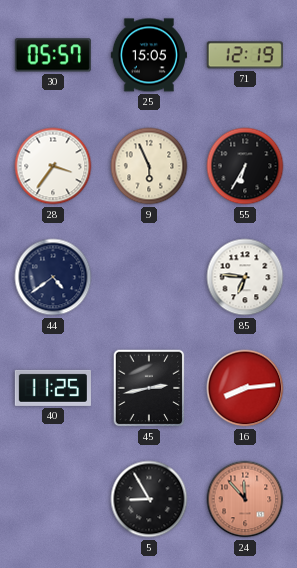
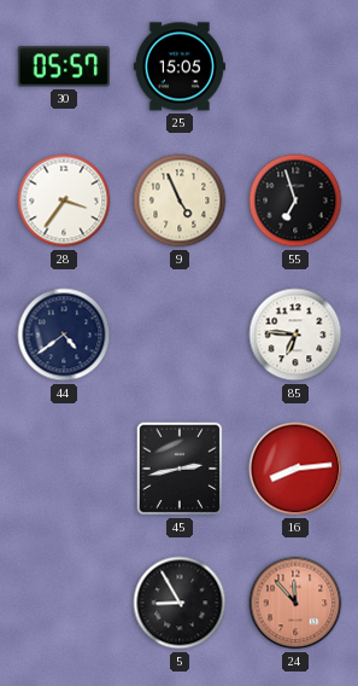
71: 12:19 -> none
9: 5:56 -> 4:56
55: 6:35 -> 6:57
40: 11:25 -> none
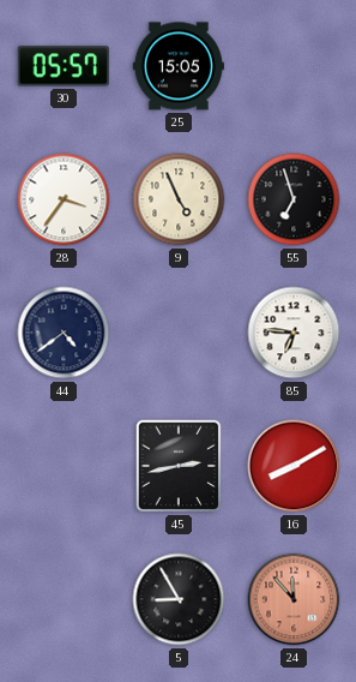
16: 8:14 -> 8:10
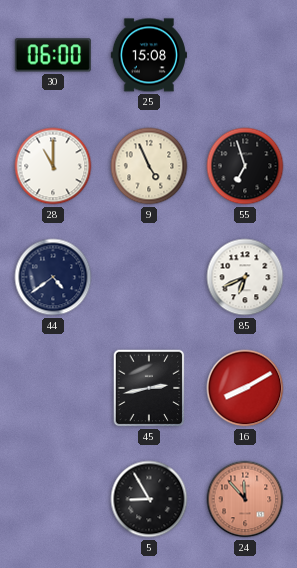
30: 05:57 -> 06:00
25: 15:05 -> 15:08
28: 3:36 -> 11:00
85: 6:46 -> 6:41
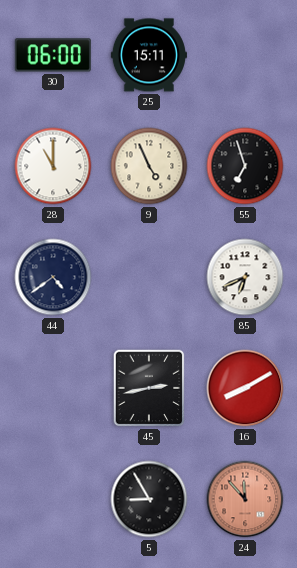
25: 15:08 -> 15:11
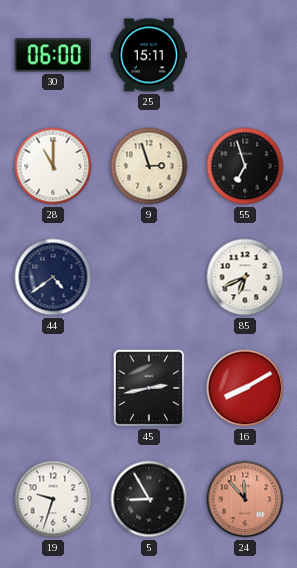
9: 4:56 -> 2:57
19: none -> 9:33
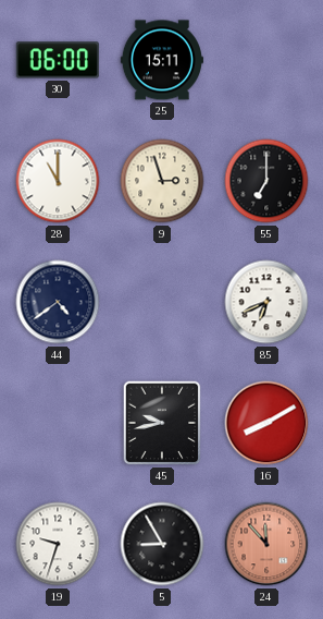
55: 6:57 -> 7:00
45: 2:43 -> 9:43
